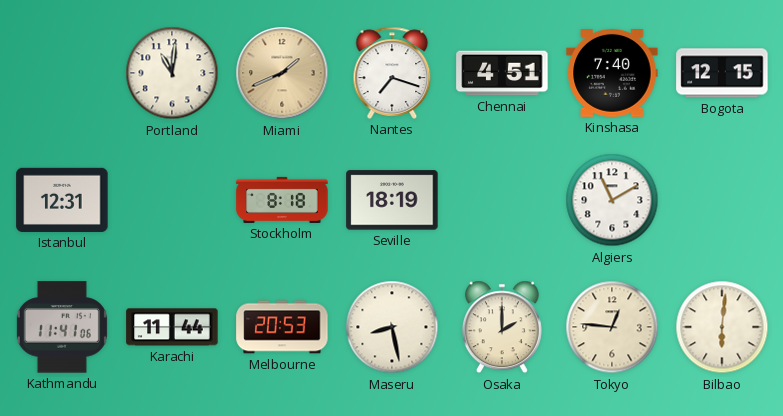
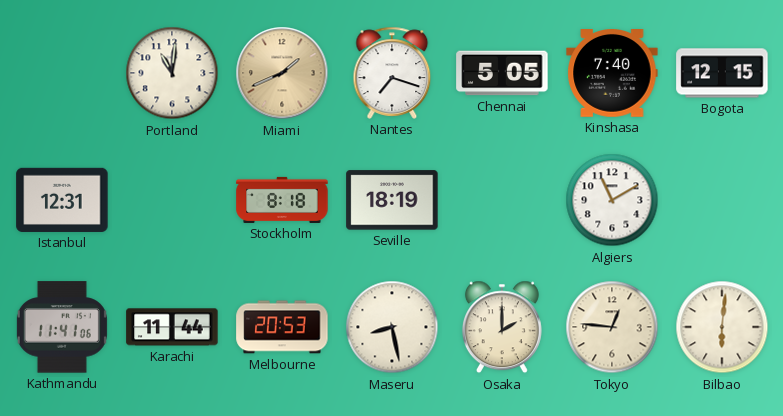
Chennai: 4:51 -> 5:05
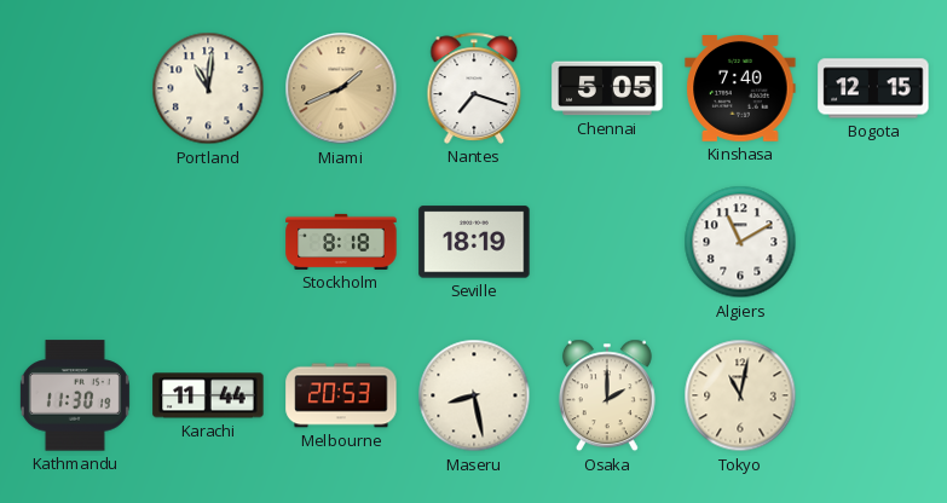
Istanbul: 12:31 -> none
Kathmandu: 11:41 -> 11:30
Tokyo: 12:46 -> 11:02
Bilbao: 6:01 -> none
